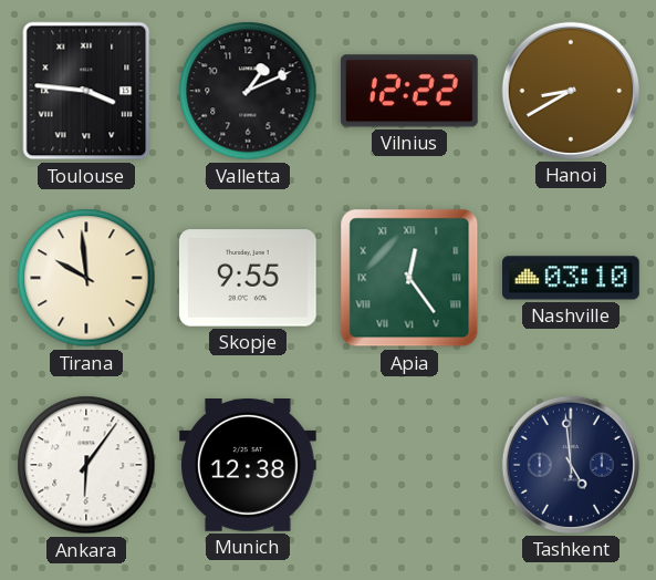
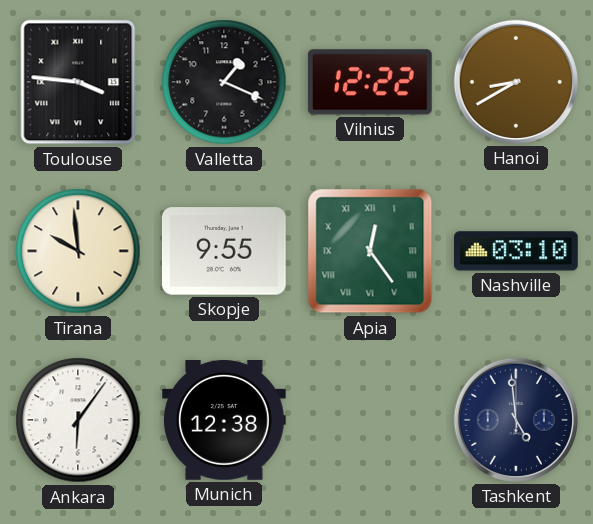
Valletta: 1:11 -> 1:19
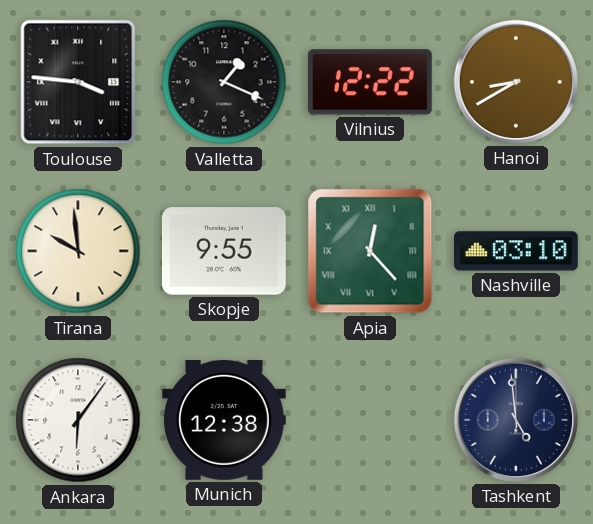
Apia: 12:24 -> 12:23
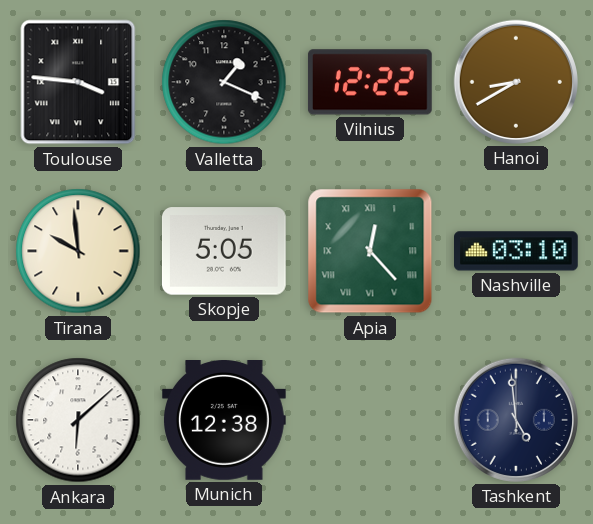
Skopje: 9:55 -> 5:05
Ankara: 6:06 -> 6:08
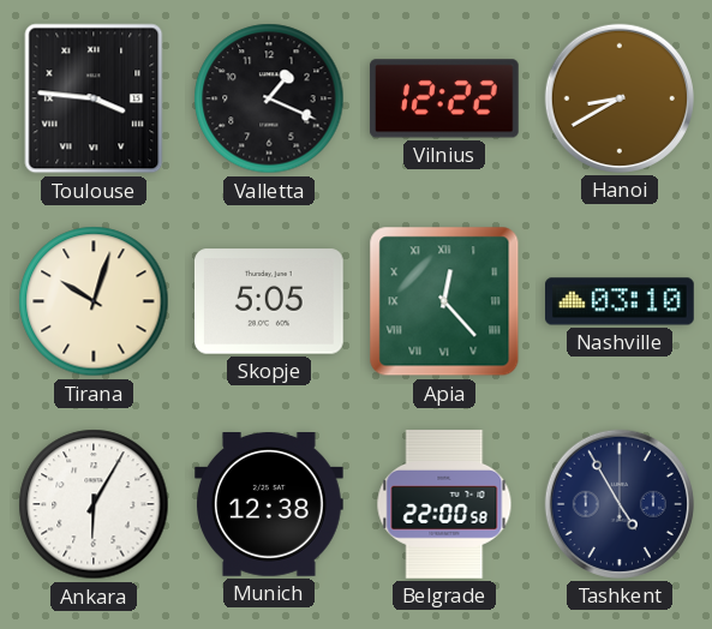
Tirana: 9:59 -> 10:03
Ankara: 6:08 -> 6:05
Belgrade: none -> 22:00
Tashkent: 4:59 -> 4:55
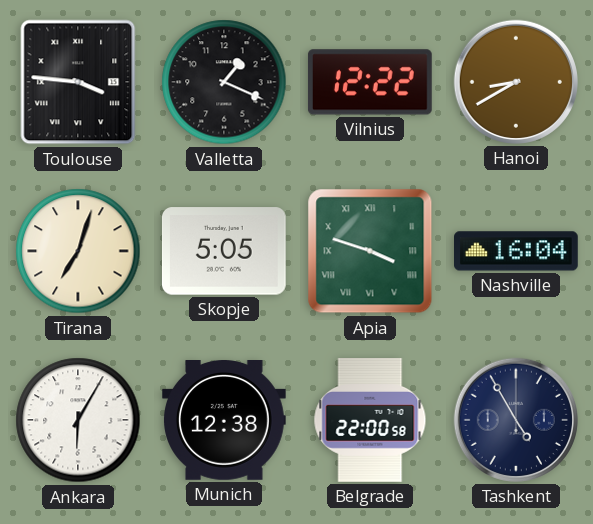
Tirana: 10:03 -> 7:03
Apia: 12:23 -> 3:48
Nashville: 03:10 -> 16:04
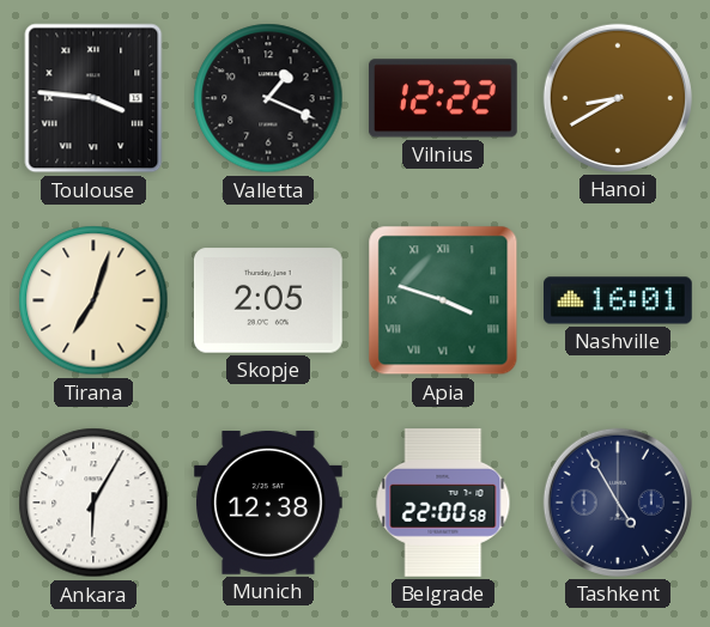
Skopje: 5:05 -> 2:05
Nashville: 16:04 -> 16:01
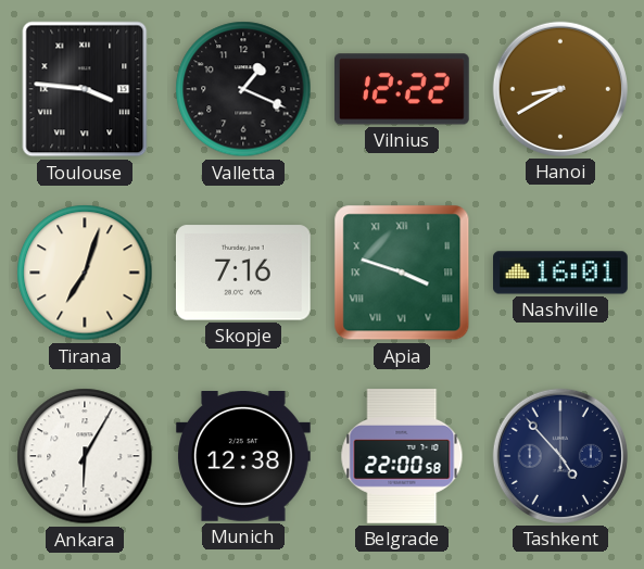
Skopje: 2:05 -> 7:16
Tashkent: 4:55 -> 4:53
